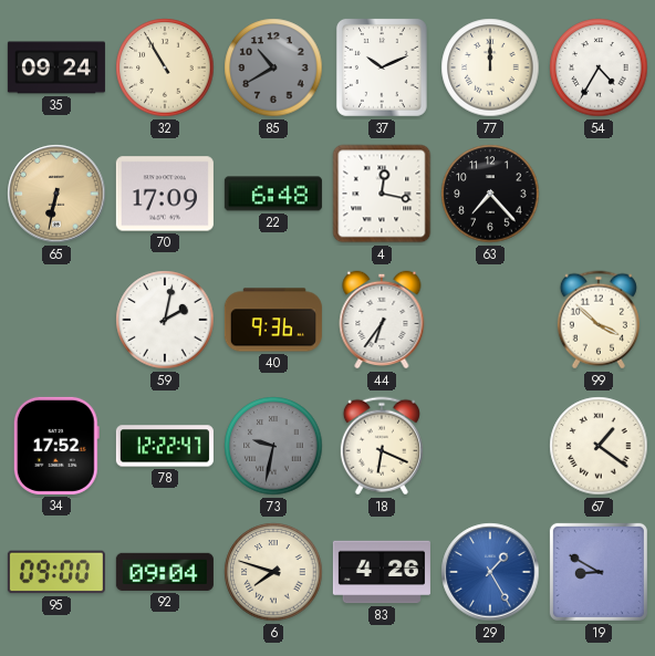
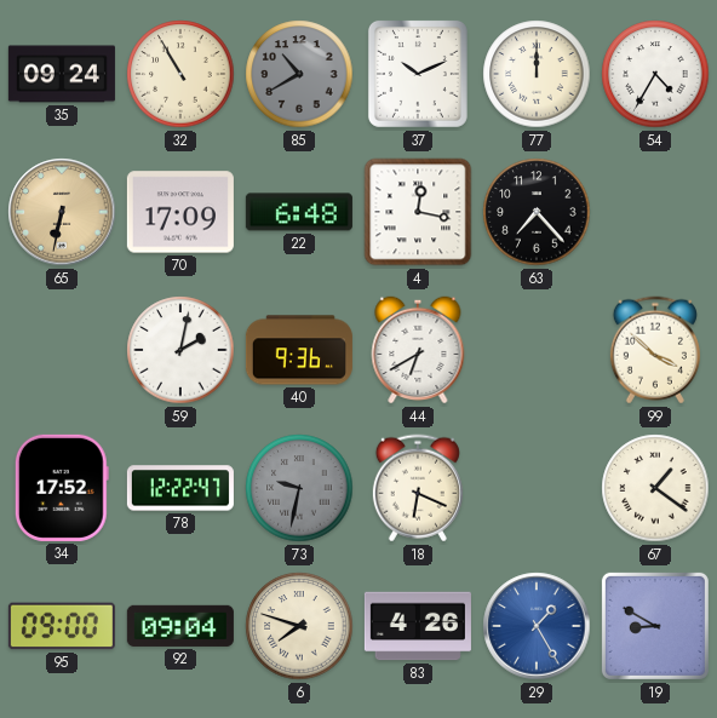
44: 6:36 -> 6:40
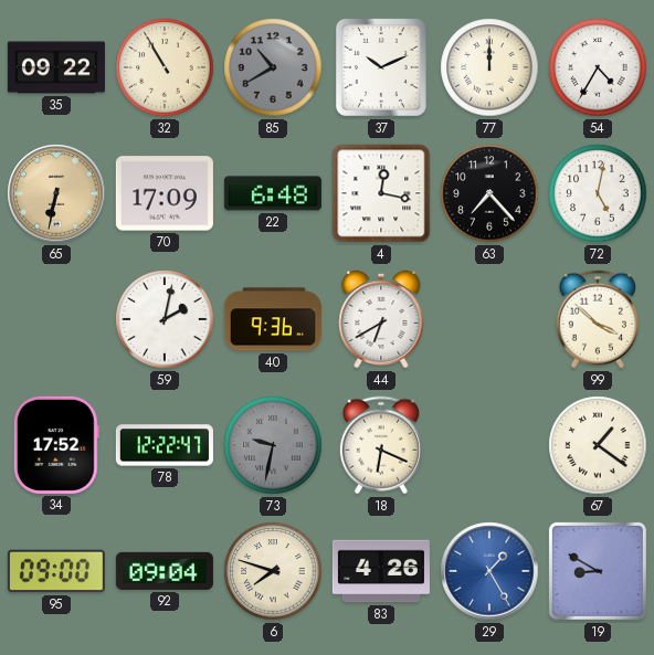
35: 09:24 -> 09:22
72: none -> 5:02
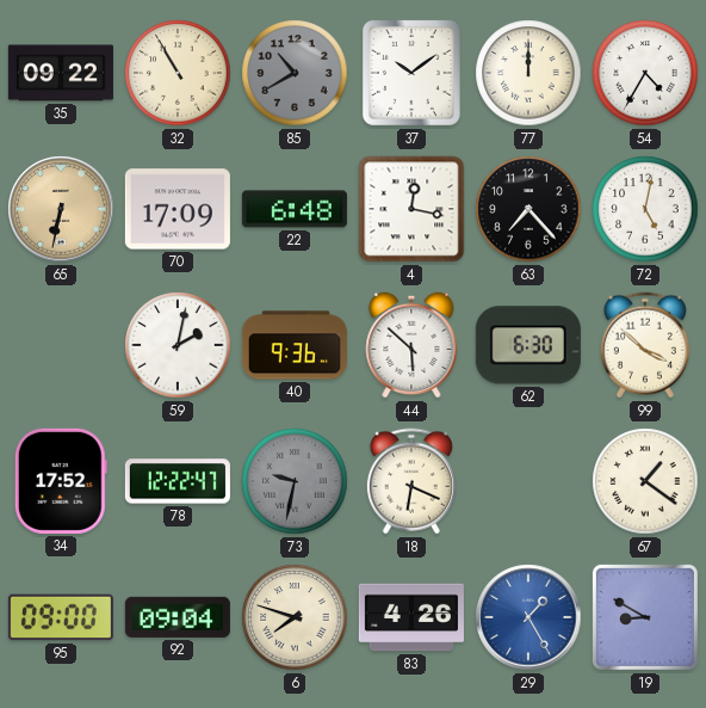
37: 10:11 -> 10:09
44: 6:40 -> 5:52
62: none -> 6:30
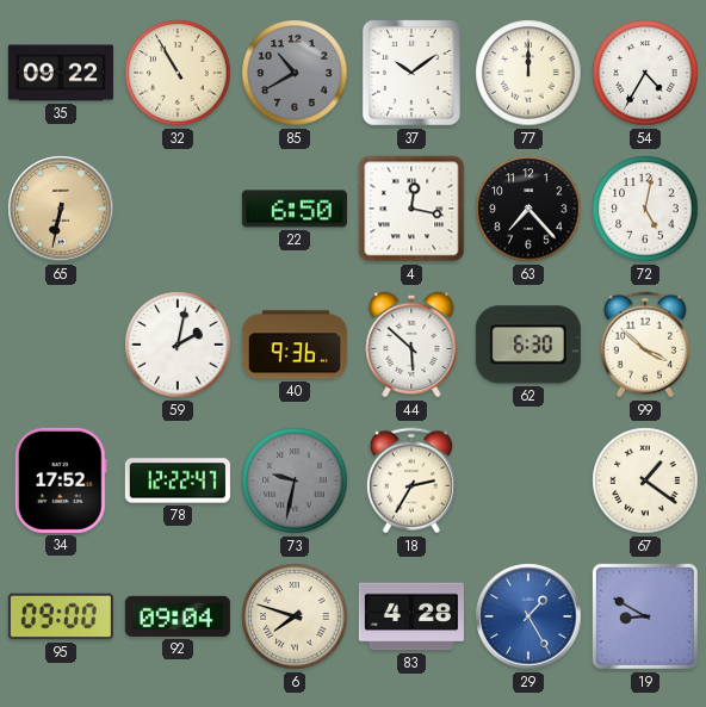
70: 17:09 -> none
22: 6:48 -> 6:50
18: 6:19 -> 2:35
83: 4:26 -> 4:28
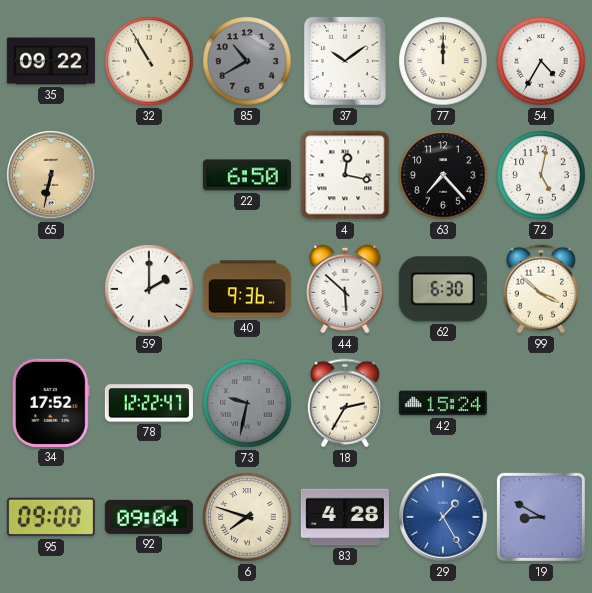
59: 2:02 -> 2:00
42: none -> 15:24
67: 1:21 -> none
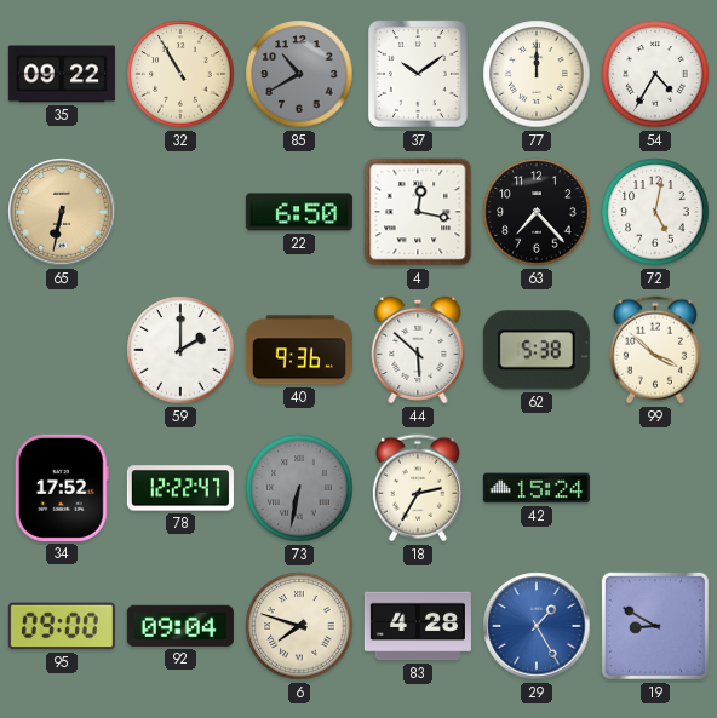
62: 6:30 -> 5:38
73: 9:32 -> 6:32
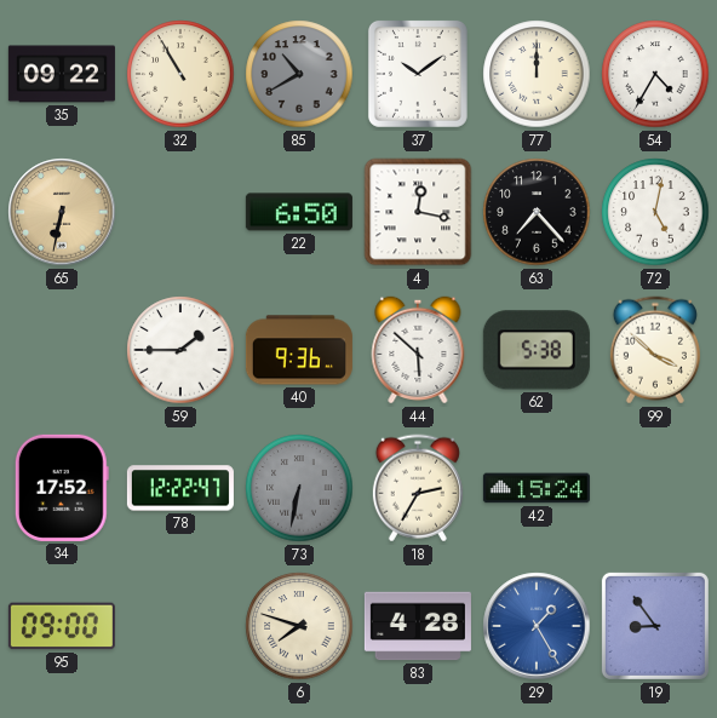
59: 2:00 -> 1:45
92: 09:04 -> none
19: 8:50 -> 8:54
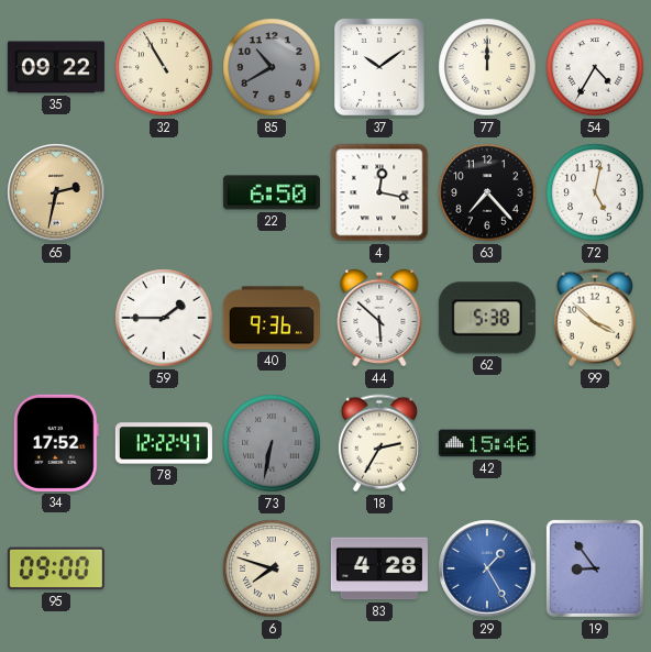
65: 6:32 -> 2:32
42: 15:24 -> 15:46
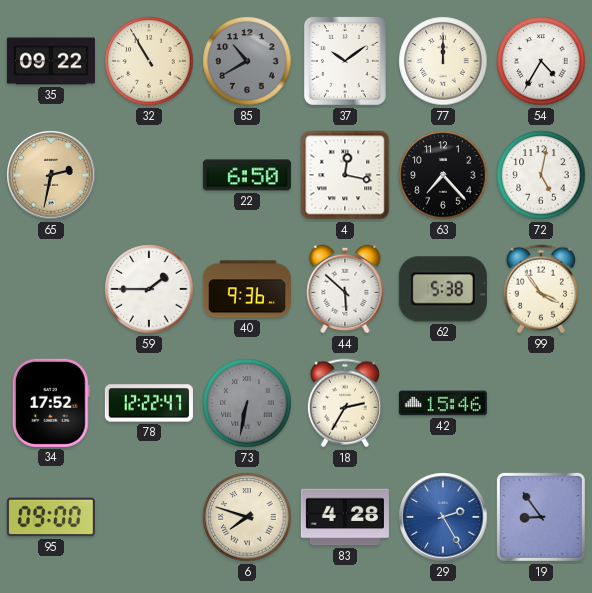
99: 3:52 -> 3:54
29: 1:25 -> 2:25
